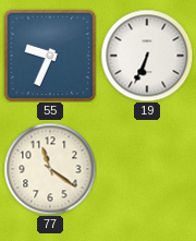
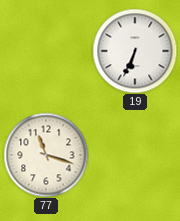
55: 9:34 -> none
77: 11:21 -> 11:18
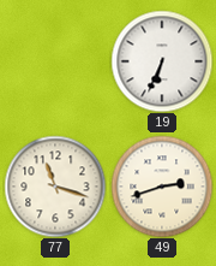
49: none -> 2:42
